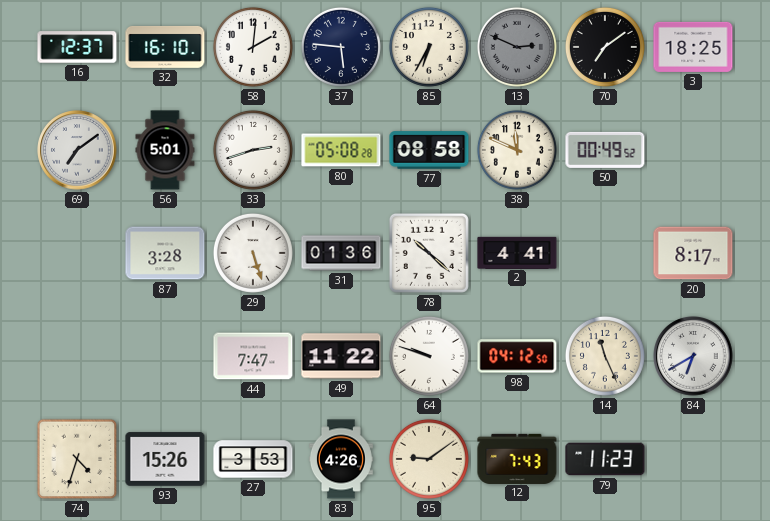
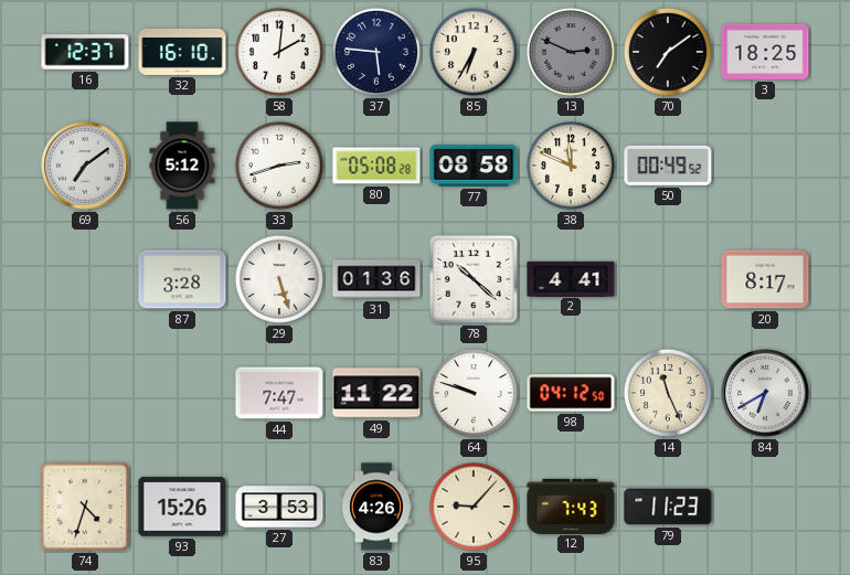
56: 5:01 -> 5:12
95: 9:09 -> 9:07
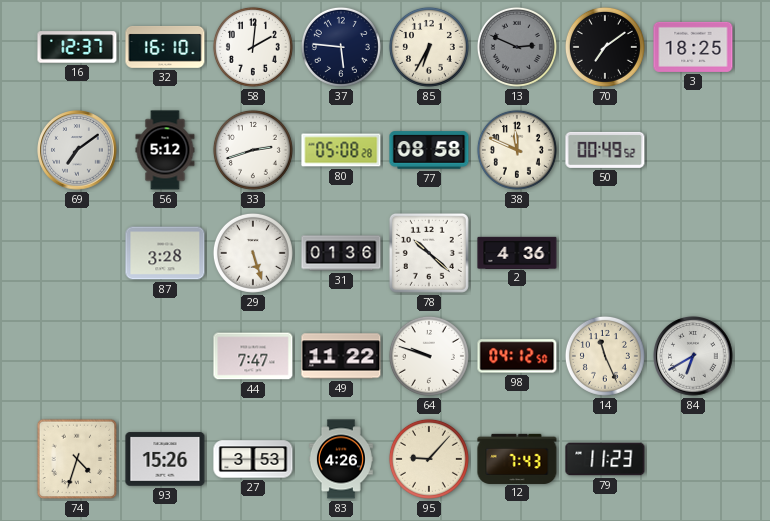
2: 4:41 -> 4:36
20: 8:17 -> none
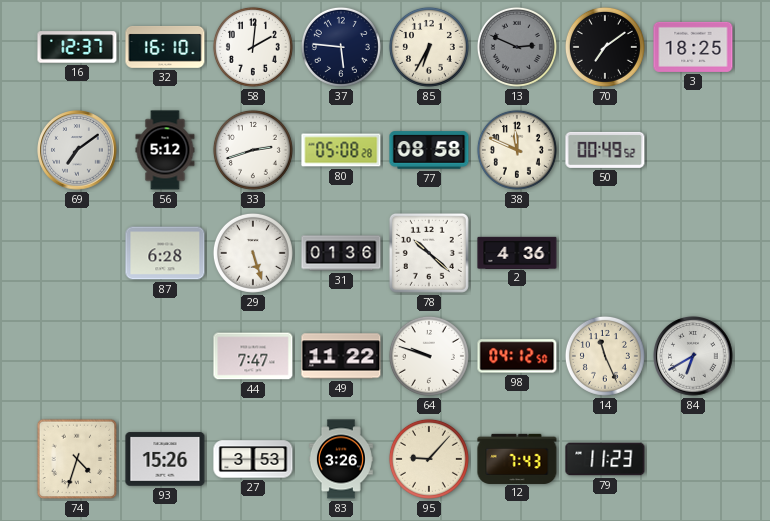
87: 3:28 -> 6:28
83: 4:26 -> 3:26
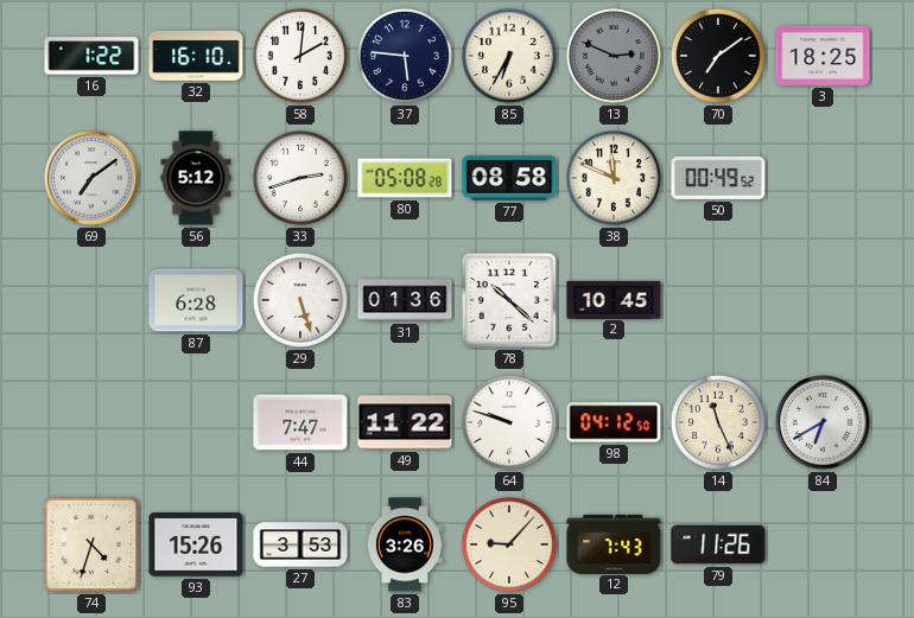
16: 12:37 -> 1:22
2: 4:36 -> 10:45
79: 11:23 -> 11:26
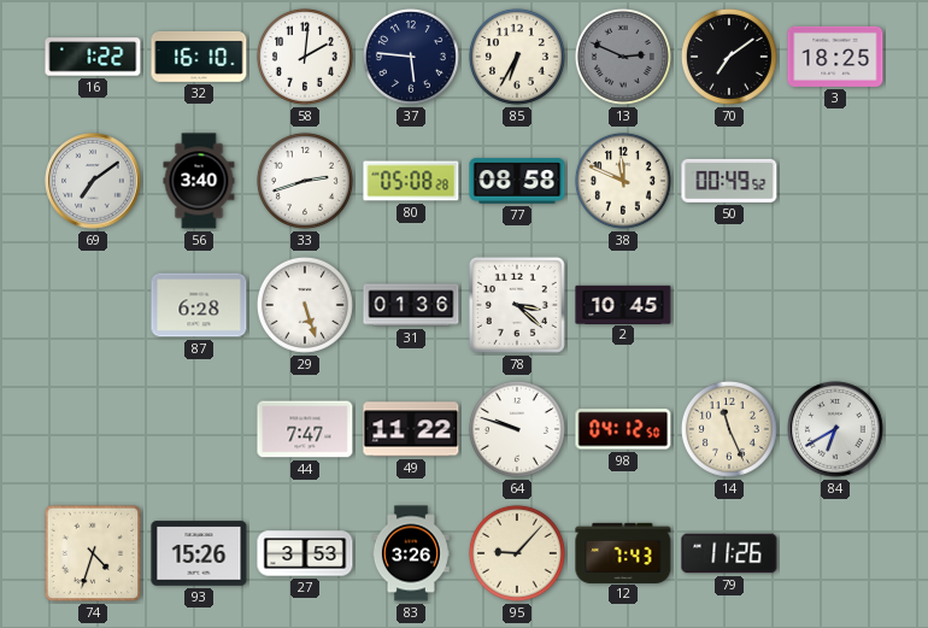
56: 5:12 -> 3:40
78: 10:22 -> 3:22
